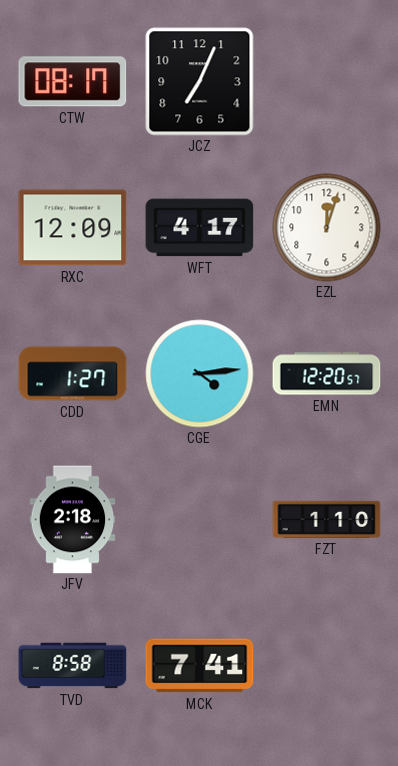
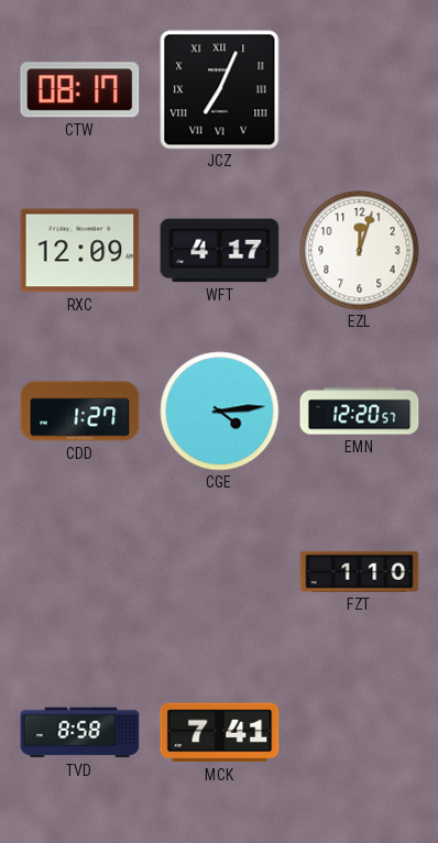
JCZ numerals: Arabic -> Roman
JFV: 2:18 -> none
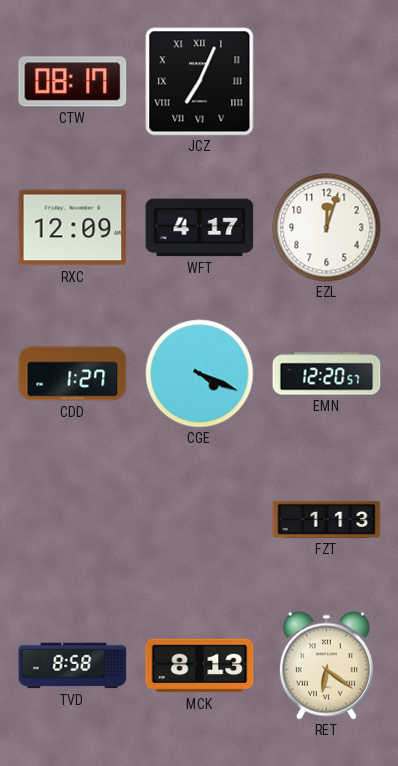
CGE: 4:14 -> 4:19
FZT: 1:10 -> 1:13
MCK: 7:41 -> 8:13
RET: none -> 6:21
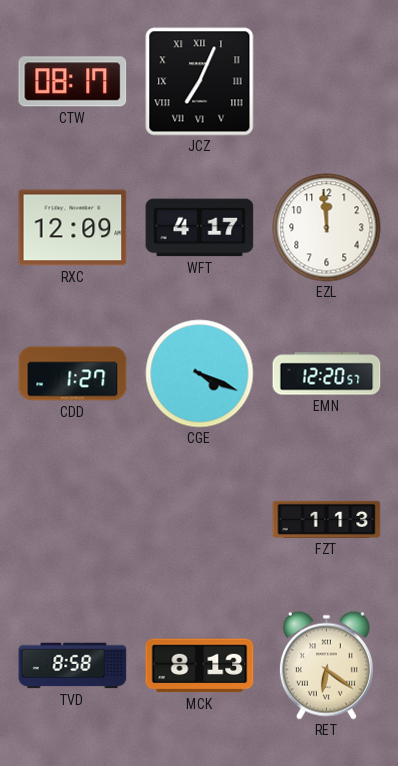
EZL: 12:03 -> 11:59
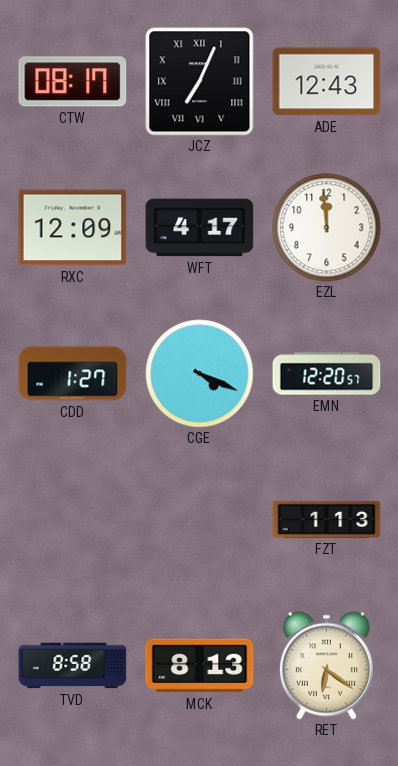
ADE: none -> 12:43
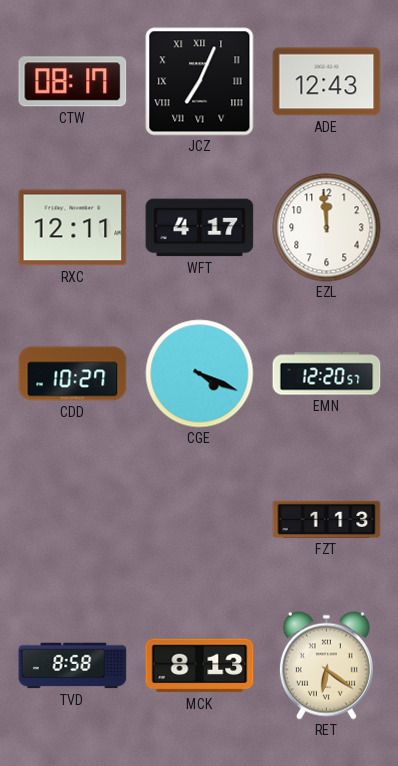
RXC: 12:09 -> 12:11
CDD: 1:27 -> 10:27
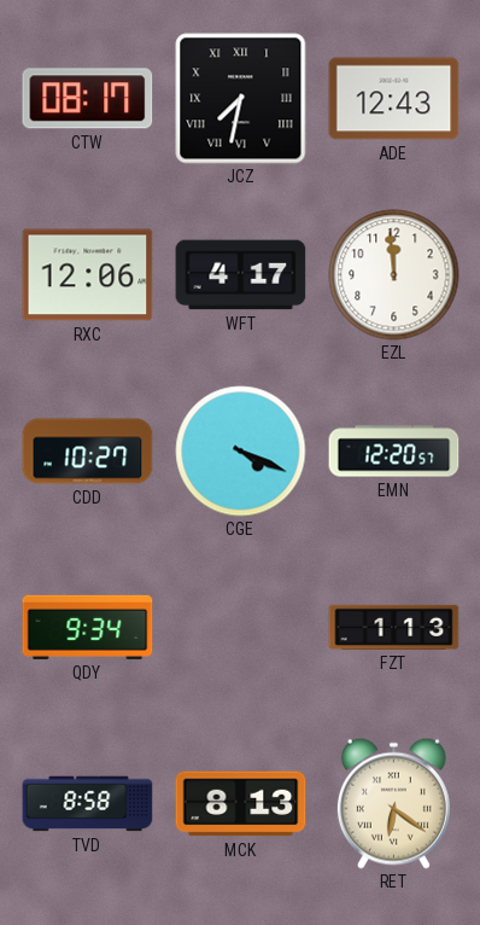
JCZ: 7:04 -> 7:32
RXC: 12:11 -> 12:06
QDY: none -> 9:34
